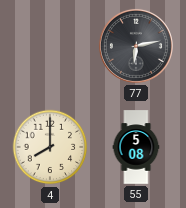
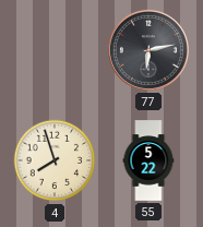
4: 8:00 -> 7:57
55: 5:08 -> 5:22
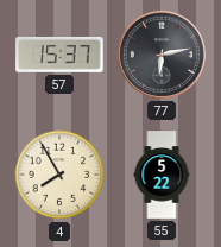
57: none -> 15:37
4: 7:57 -> 7:55
